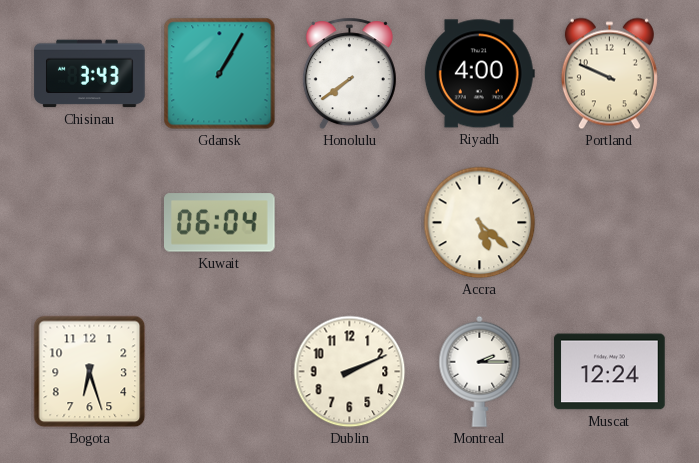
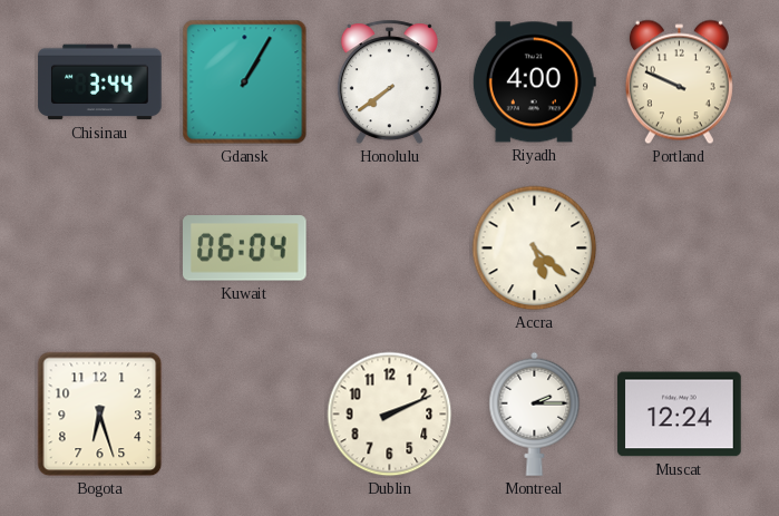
Chisinau: 3:43 -> 3:44
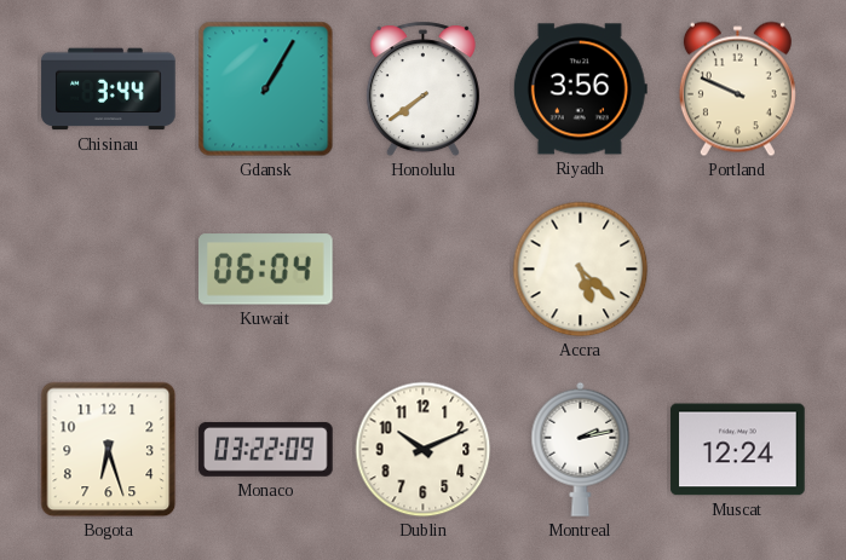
Riyadh: 4:00 -> 3:56
Monaco: none -> 03:22
Dublin: 2:11 -> 10:11
Montreal: 2:15 -> 2:13
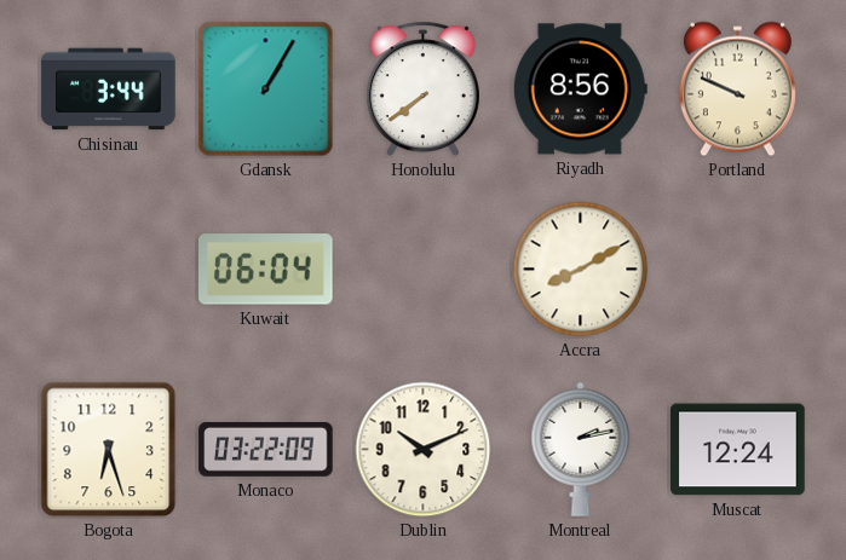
Riyadh: 3:56 -> 8:56
Accra: 5:22 -> 8:10
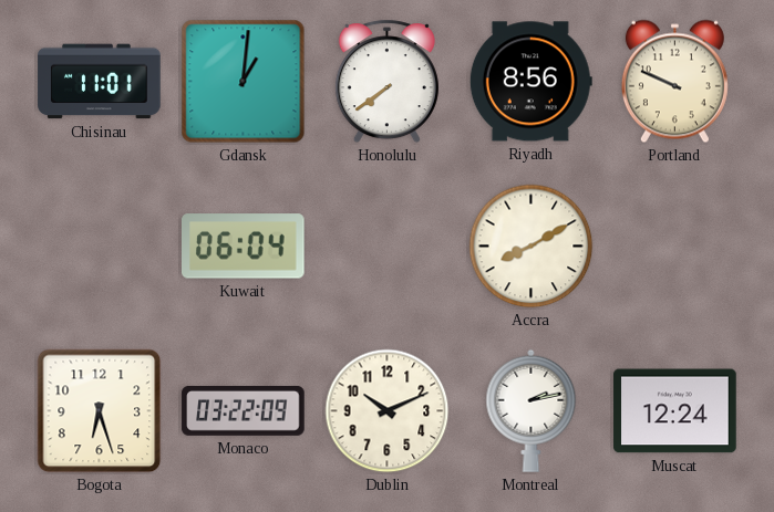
Chisinau: 3:44 -> 11:01
Gdansk: 1:05 -> 1:01
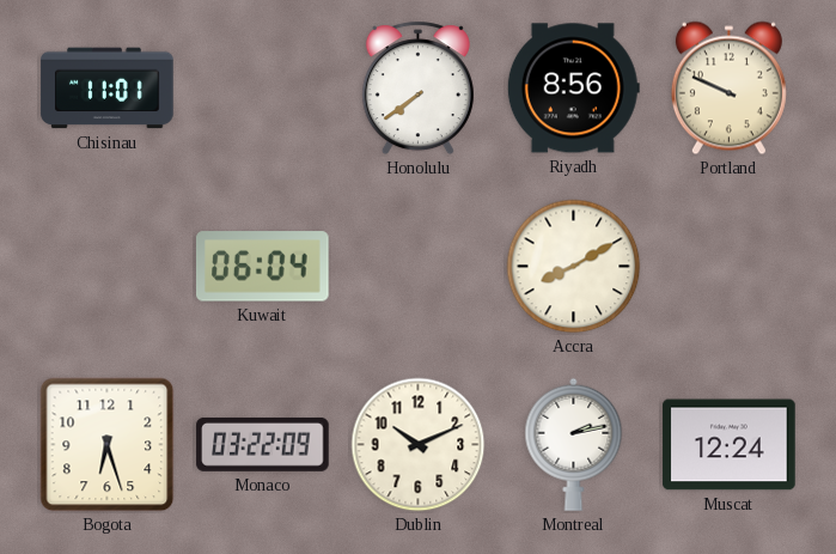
Gdansk: 1:01 -> none
